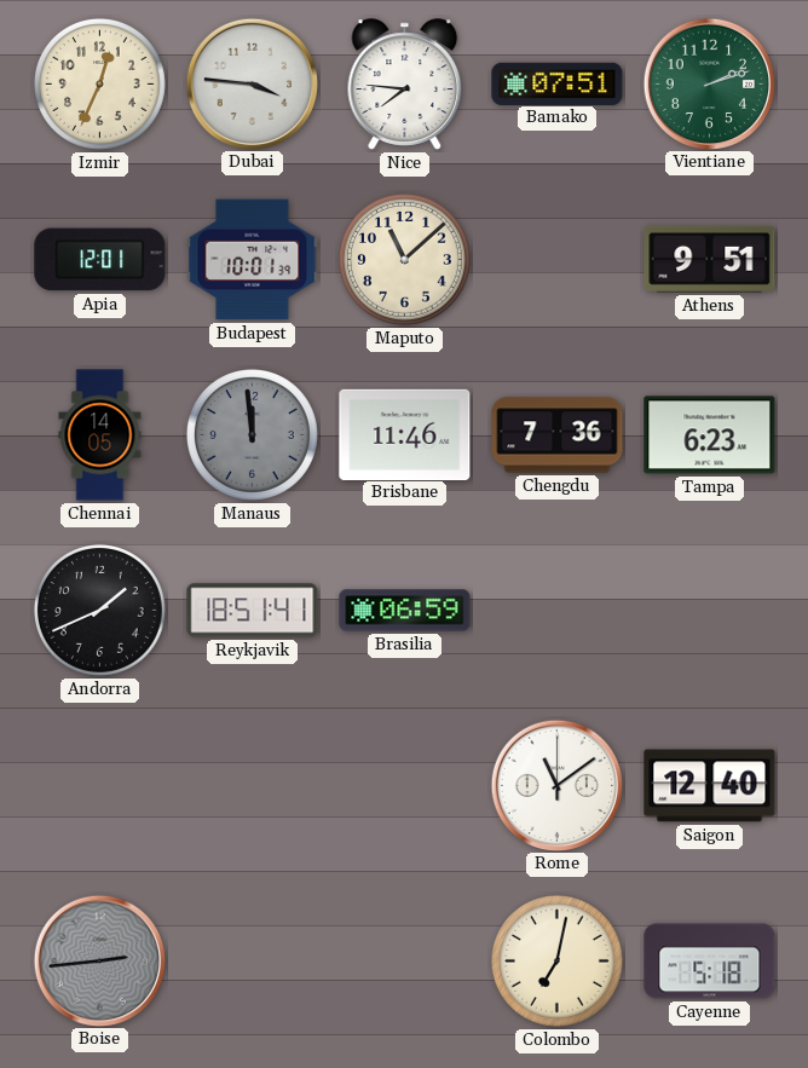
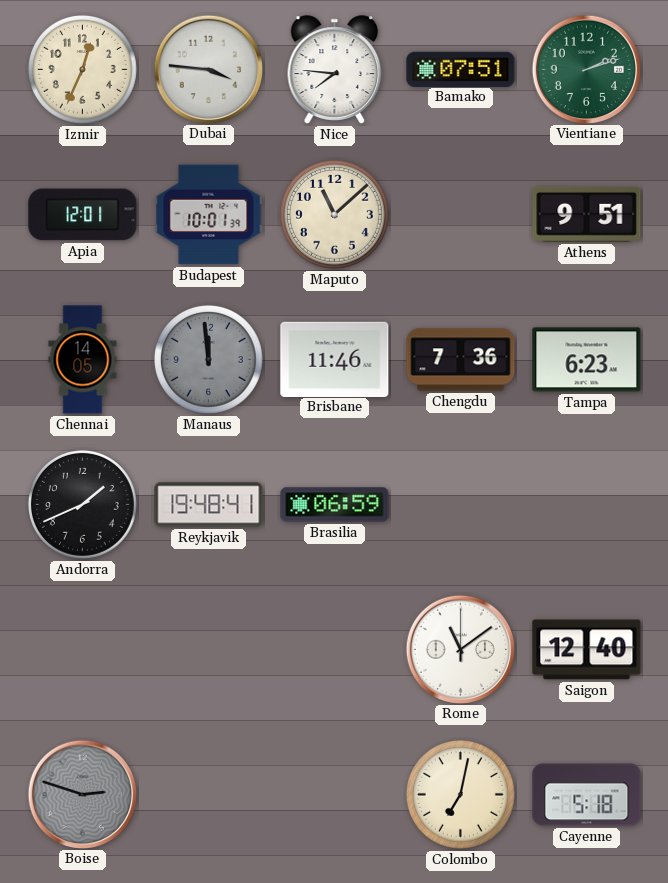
Reykjavik: 18:51 -> 19:48
Boise: 2:44 -> 2:48
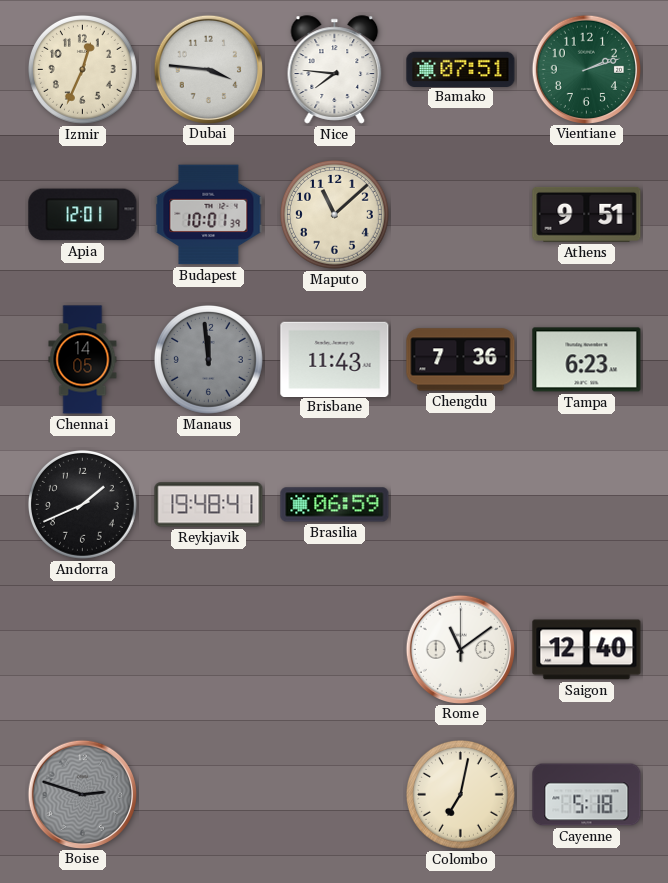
Brisbane: 11:46 -> 11:43
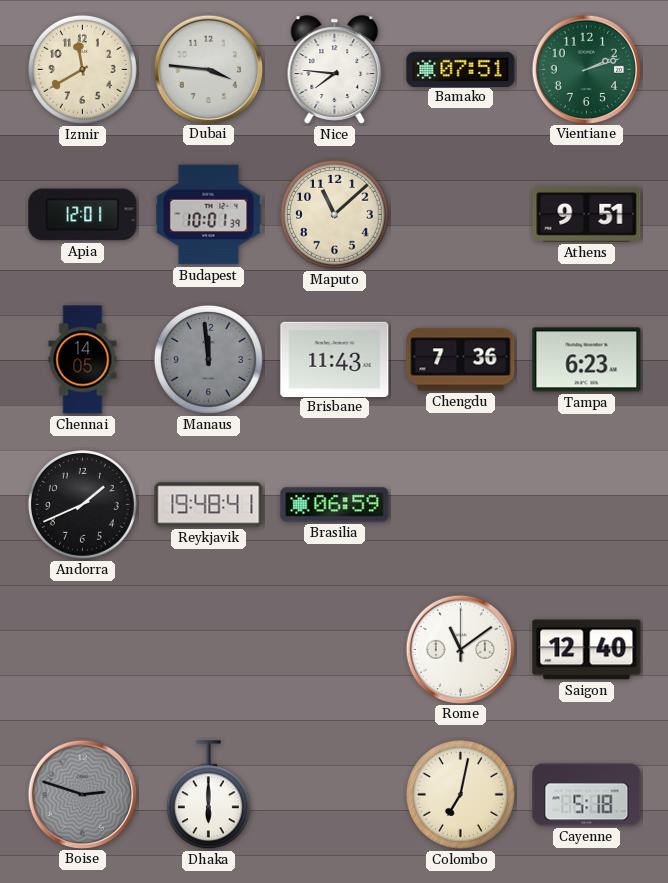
Izmir: 12:34 -> 11:40
Dhaka: none -> 6:00
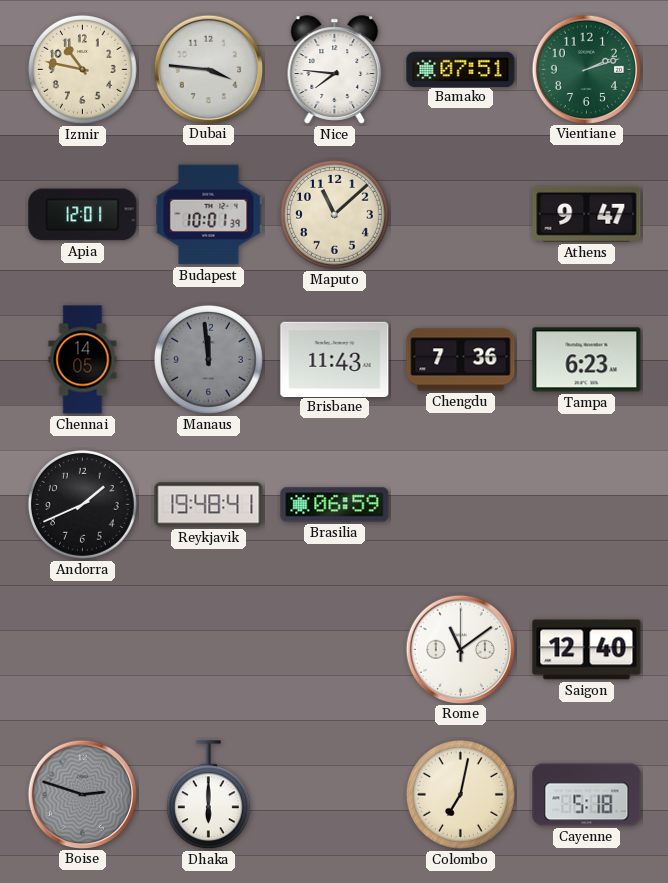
Izmir: 11:40 -> 10:47
Athens: 9:51 -> 9:47
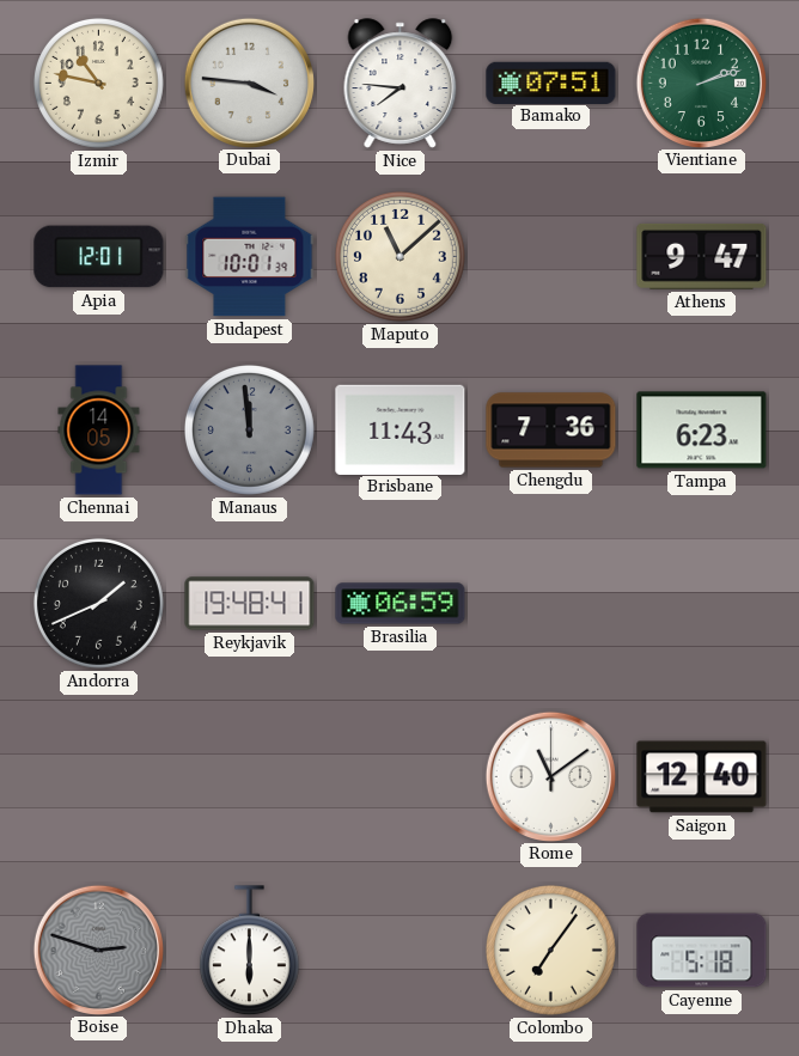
Colombo: 7:02 -> 7:06
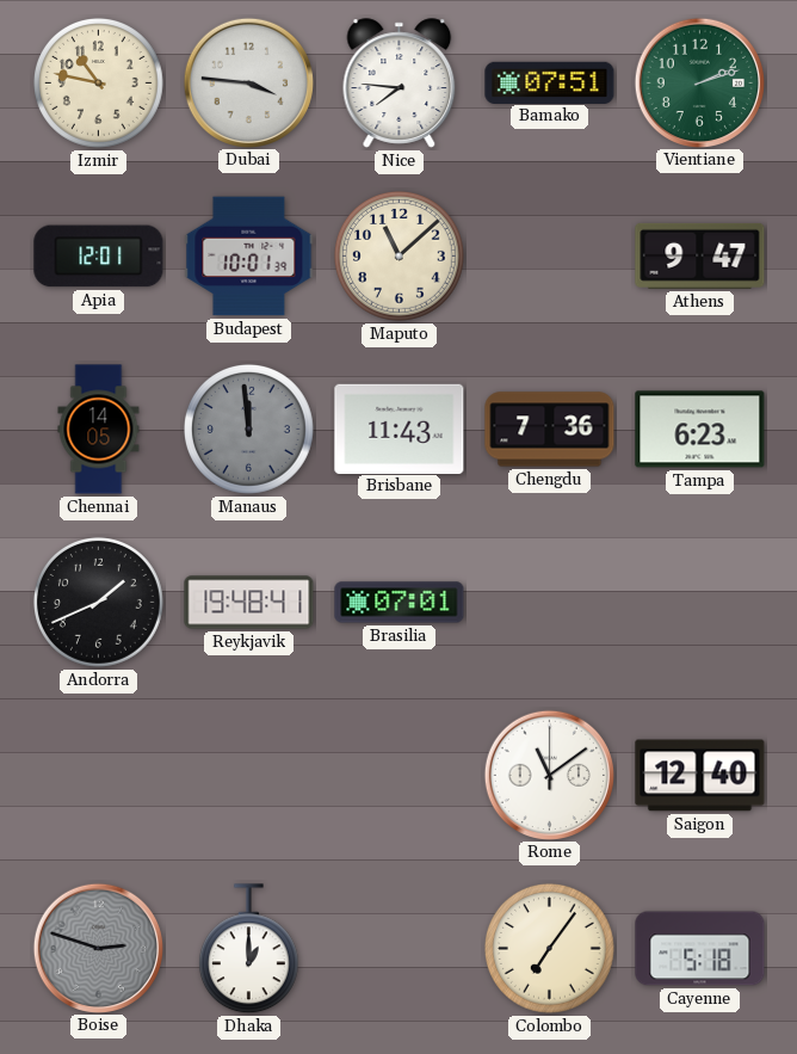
Brasilia: 06:59 -> 07:01
Dhaka: 6:00 -> 1:00
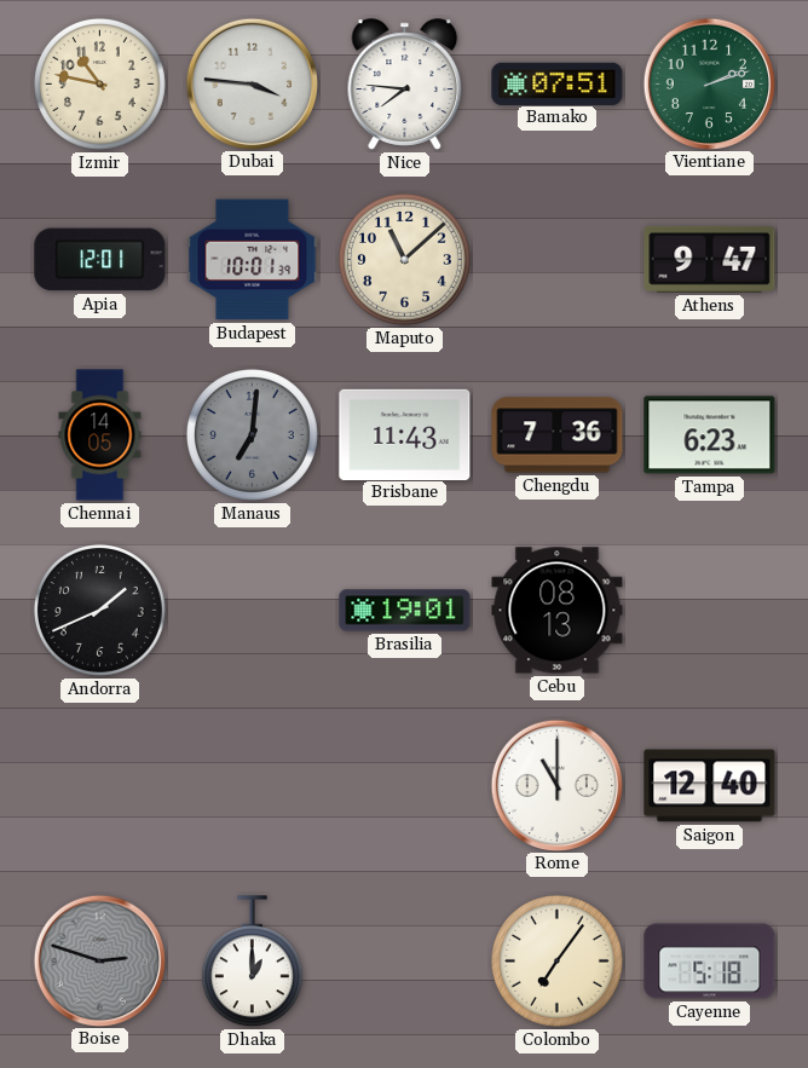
Manaus: 11:59 -> 7:01
Reykjavik: 19:48 -> none
Brasilia: 07:01 -> 19:01
Cebu: none -> 08:13
Rome: 11:09 -> 11:00
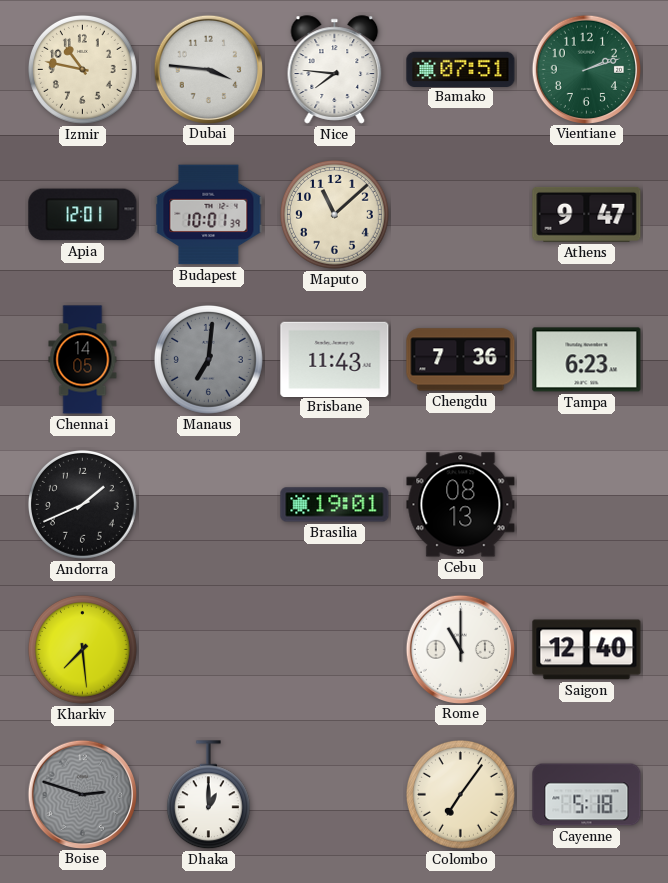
Kharkiv: none -> 7:29
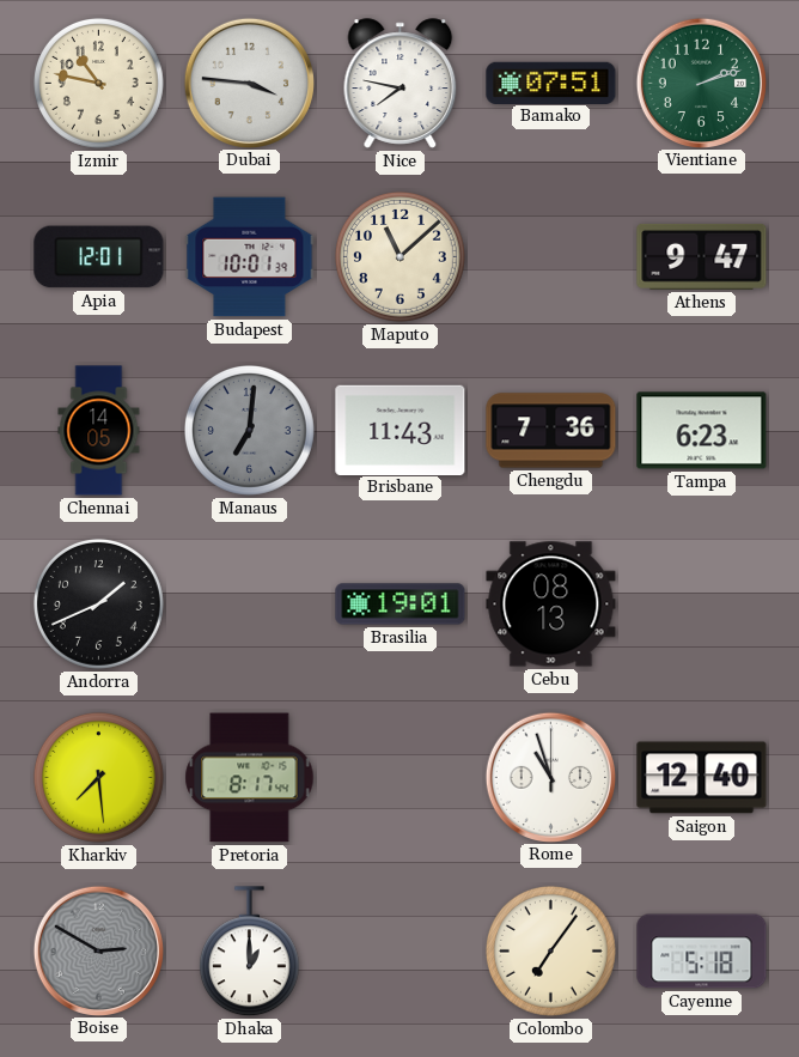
Nice: 7:46 -> 7:47
Pretoria: none -> 8:17
Rome: 11:00 -> 10:57
Boise: 2:48 -> 2:50
